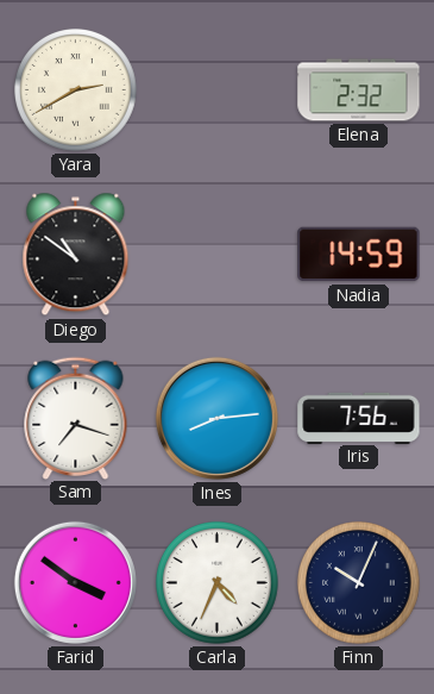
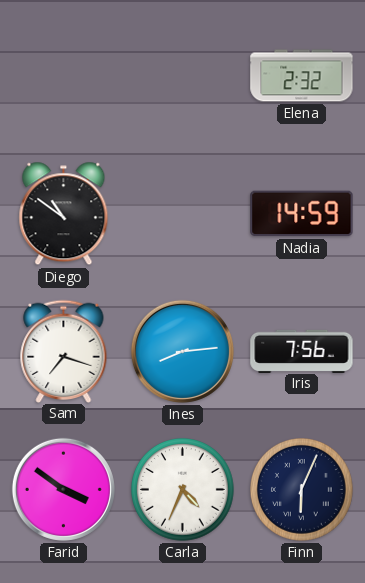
Yara: 2:40 -> none
Finn: 10:04 -> 6:04
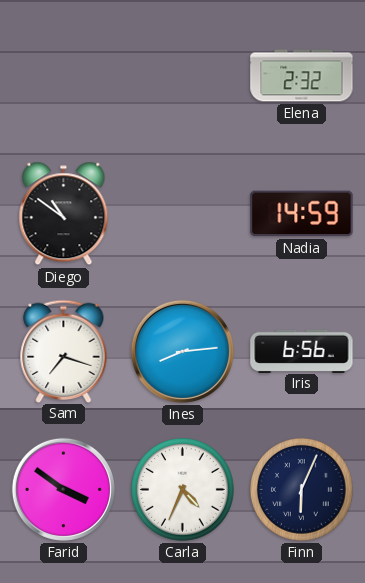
Iris: 7:56 -> 6:56
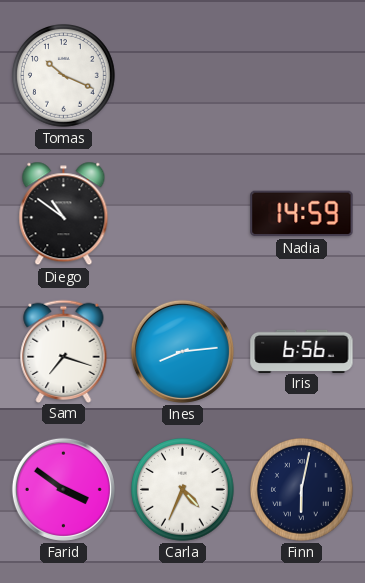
Tomas: none -> 10:19
Elena: 2:32 -> none
Finn: 6:04 -> 6:02
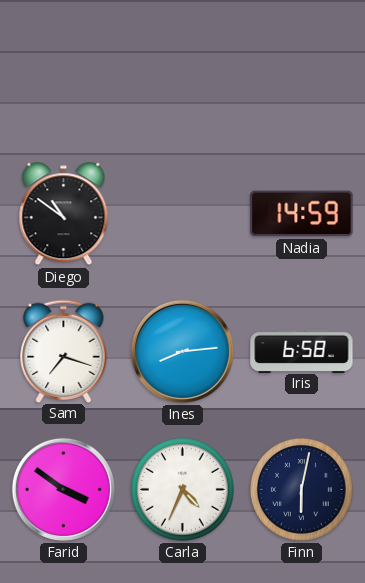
Tomas: 10:19 -> none
Iris: 6:56 -> 6:58
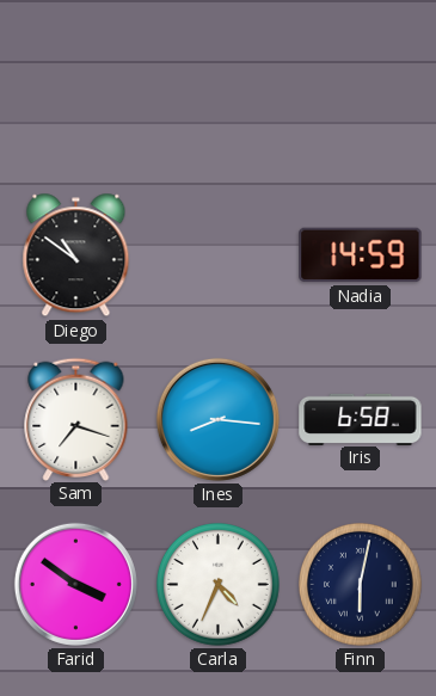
Ines: 8:14 -> 8:16
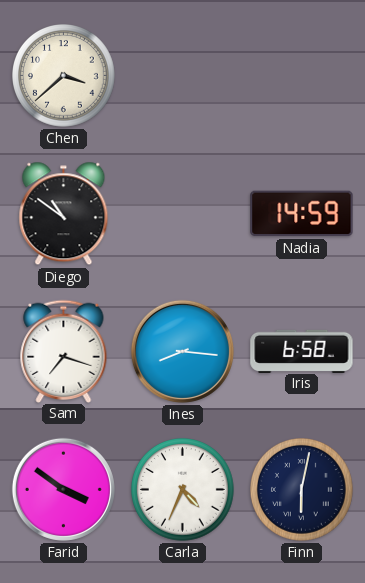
Chen: none -> 3:38
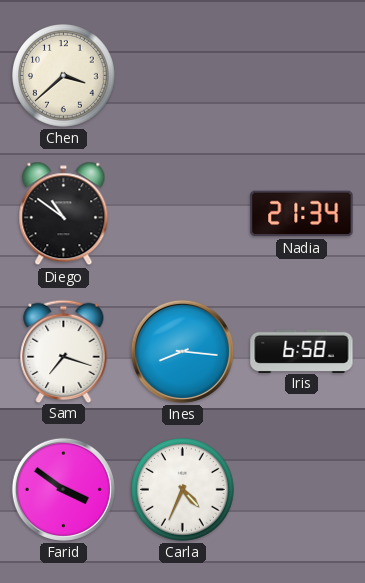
Nadia: 14:59 -> 21:34
Finn: 6:02 -> none
